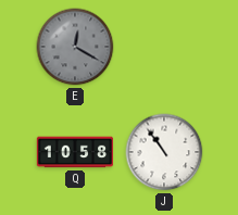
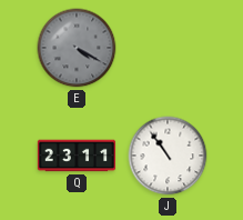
E: 12:20 -> 4:20
Q: 10:58 -> 23:11
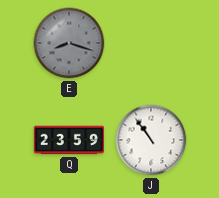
E: 4:20 -> 8:18
Q: 23:11 -> 23:59
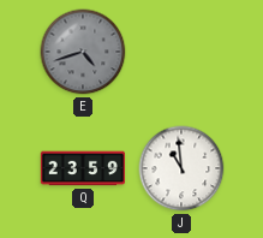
E: 8:18 -> 4:42
J: 10:54 -> 10:59
